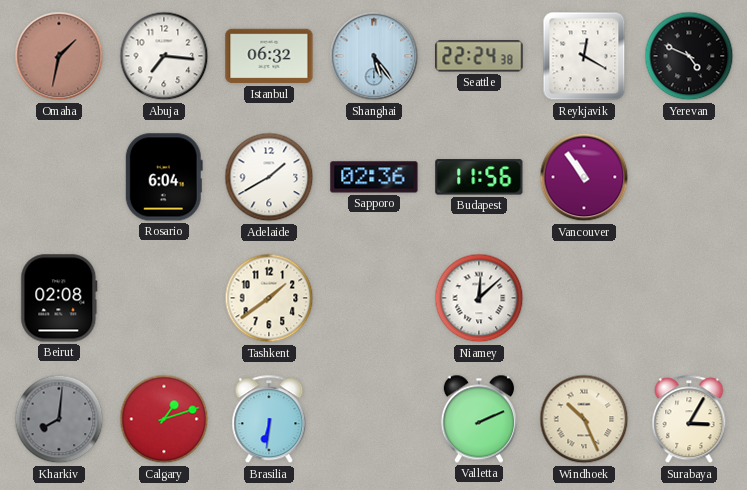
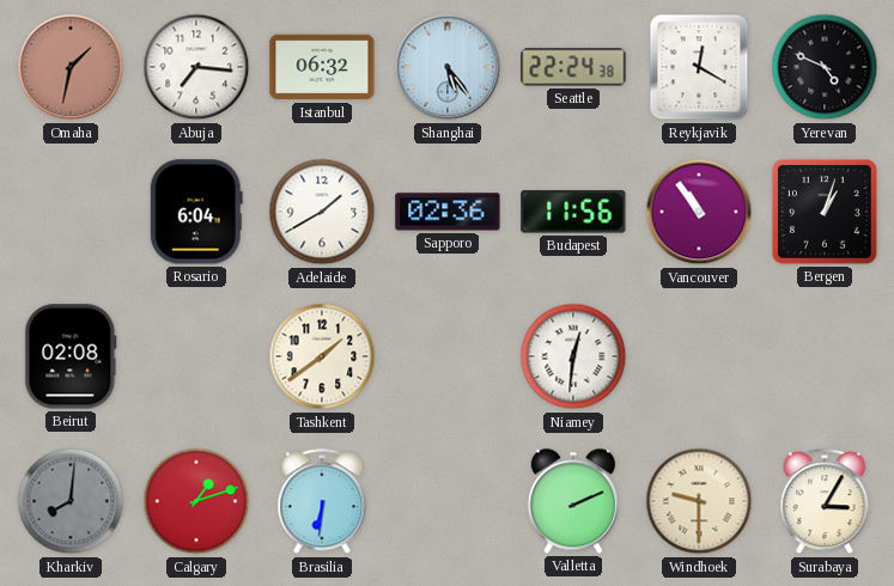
Bergen: none -> 1:03
Niamey: 12:08 -> 12:31
Windhoek: 10:26 -> 9:30
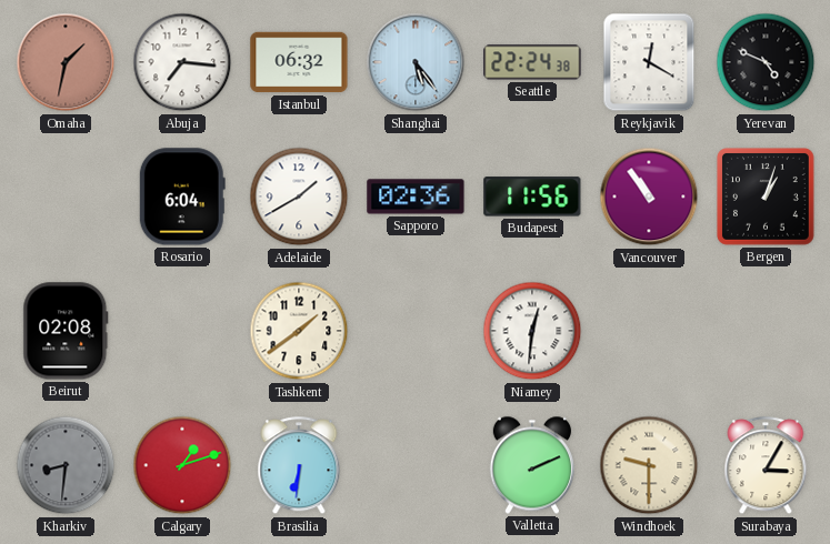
Kharkiv: 8:01 -> 8:31
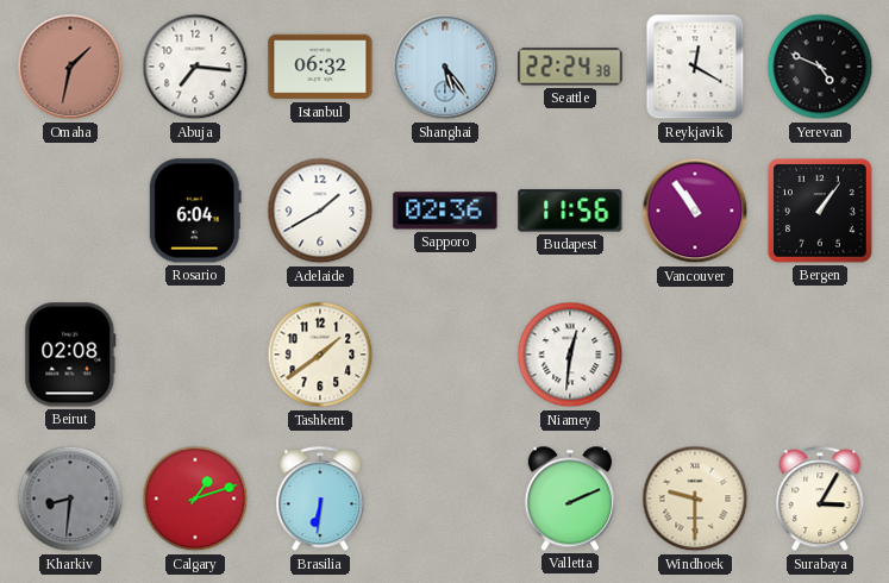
Bergen: 1:03 -> 1:06
